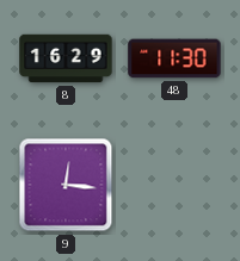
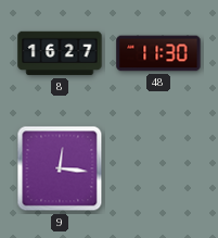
8: 16:29 -> 16:27
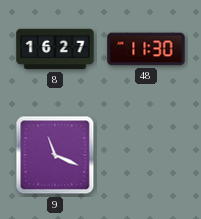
9: 12:16 -> 11:19
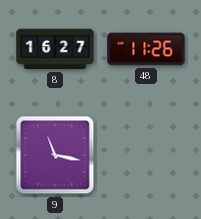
48: 11:30 -> 11:26
9: 11:19 -> 11:17
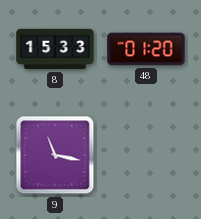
8: 16:27 -> 15:33
48: 11:26 -> 01:20
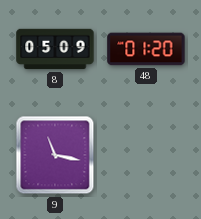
8: 15:33 -> 05:09
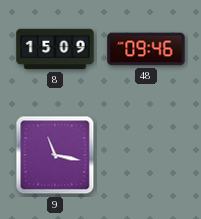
8: 05:09 -> 15:09
48: 01:20 -> 09:46
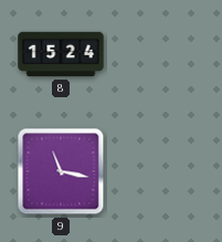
8: 15:09 -> 15:24
48: 09:46 -> none
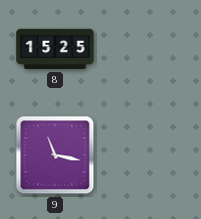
8: 15:24 -> 15:25
